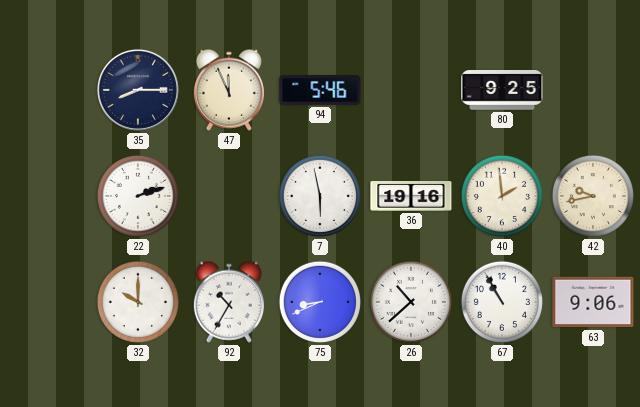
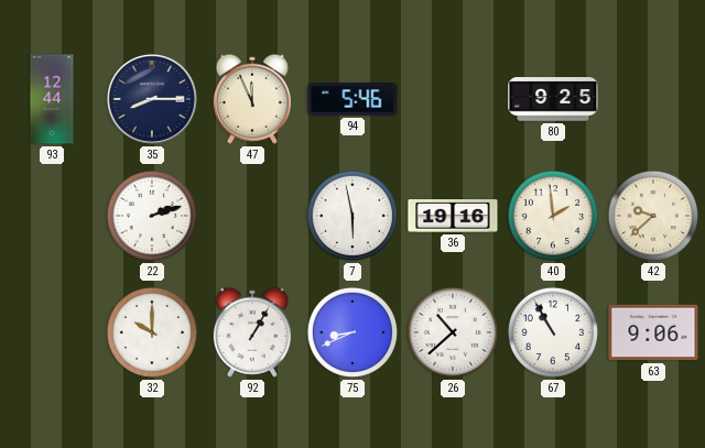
93: none -> 12:44
42: 9:43 -> 9:38
92: 10:35 -> 1:05
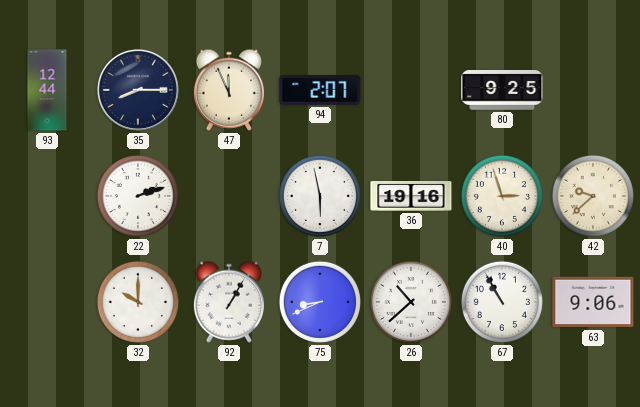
94: 5:46 -> 2:07
40: 1:59 -> 2:57
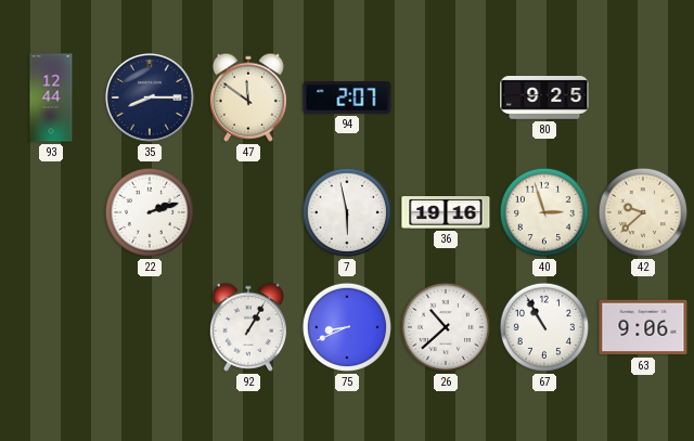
47: 11:56 -> 11:51
32: 10:00 -> none
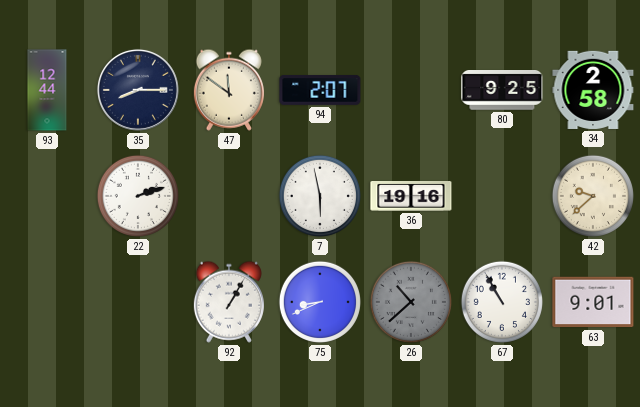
34: none -> 2:58
40: 2:57 -> none
26 dial: white -> grey
63: 9:06 -> 9:01
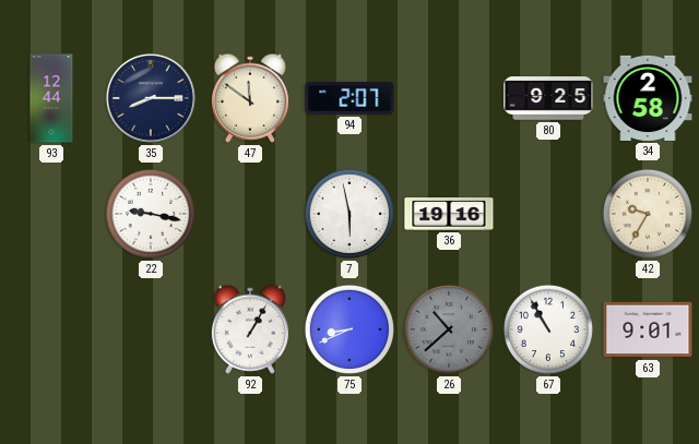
22: 2:12 -> 9:17
42: 9:38 -> 9:35
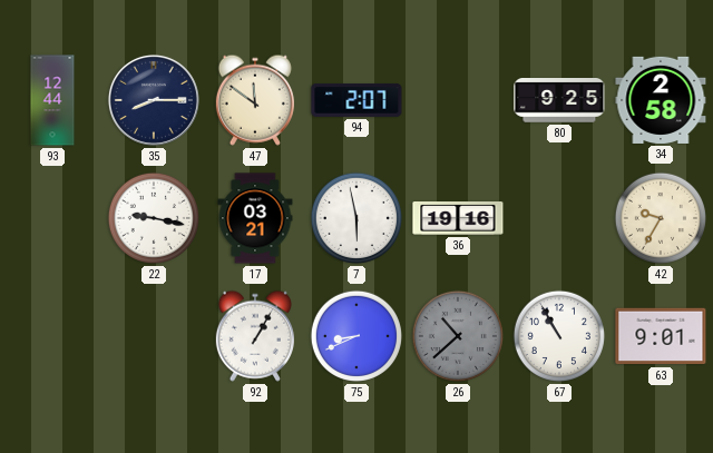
17: none -> 03:21
